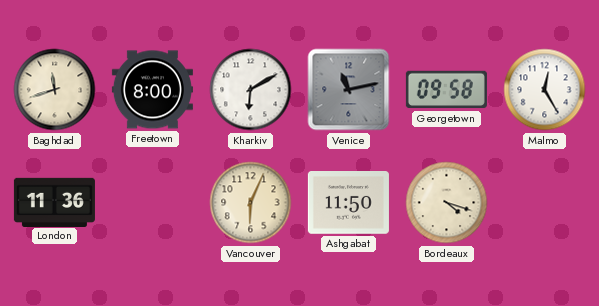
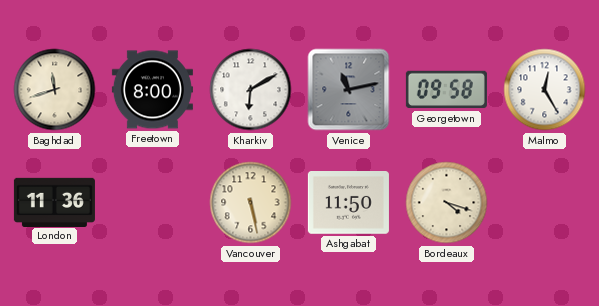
Vancouver: 6:04 -> 5:28
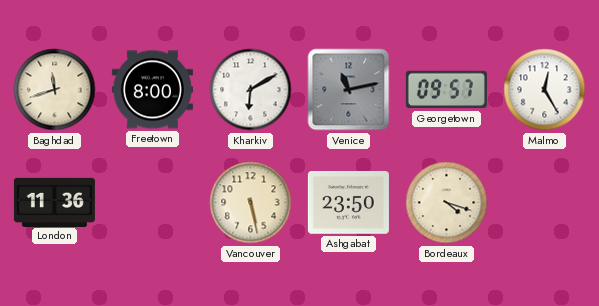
Georgetown: 09:58 -> 09:57
Ashgabat: 11:50 -> 23:50
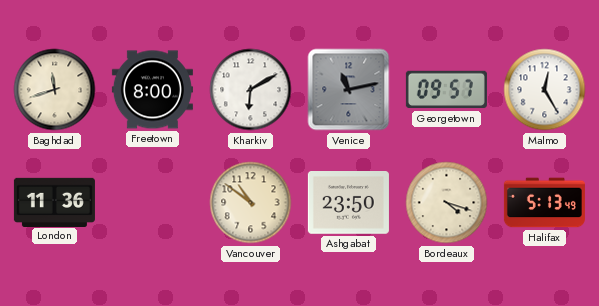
Vancouver: 5:28 -> 10:51
Halifax: none -> 5:13
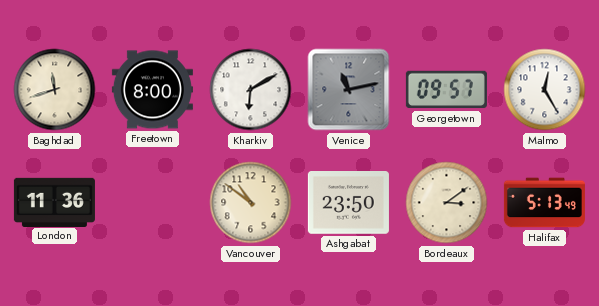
Bordeaux: 4:18 -> 3:09
